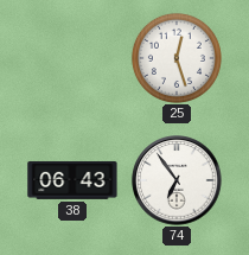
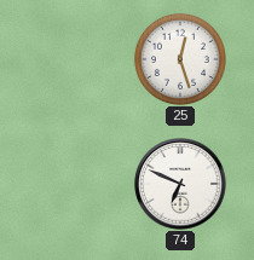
38: 06:43 -> none
74: 6:54 -> 6:49
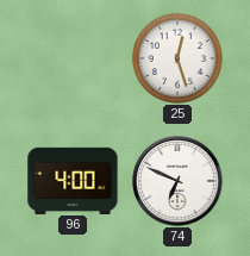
96: none -> 4:00
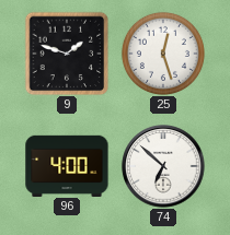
9: none -> 1:48
74: 6:49 -> 6:52
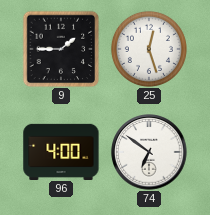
9: 1:48 -> 1:45
74: 6:52 -> 6:51
